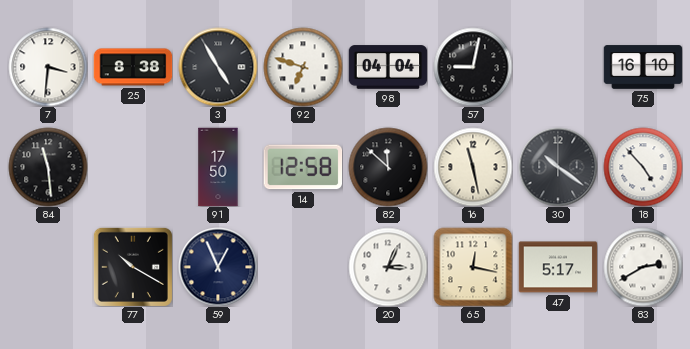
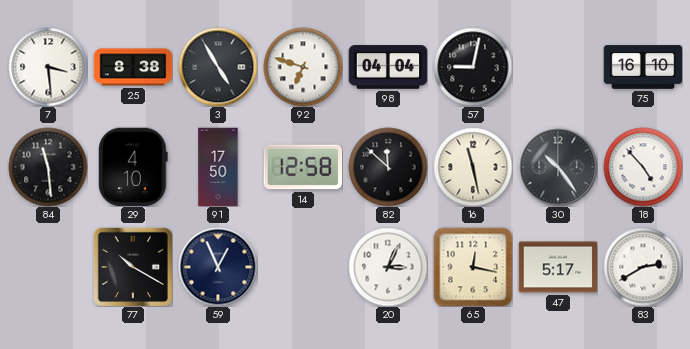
7: 3:31 -> 3:29
29: none -> 4:10
30: 10:21 -> 10:24
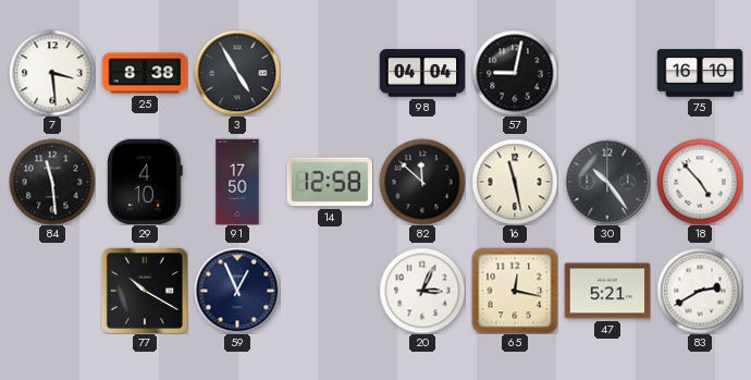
92: 6:48 -> none
47: 5:17 -> 5:21
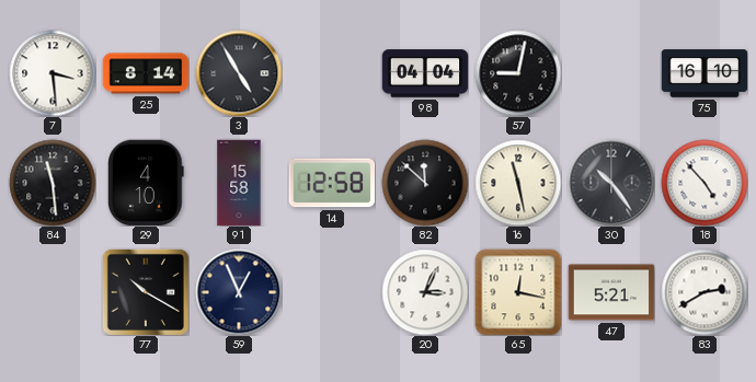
25: 8:38 -> 8:14
91: 17:50 -> 15:58
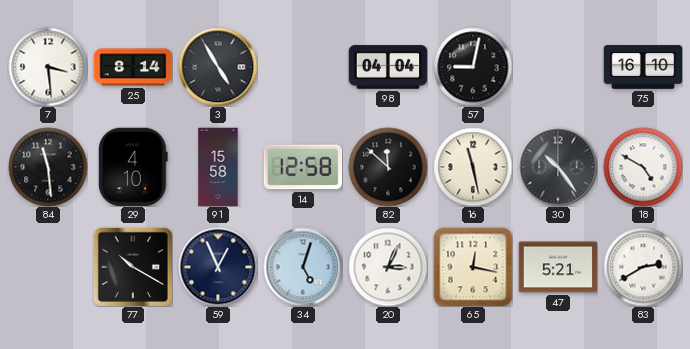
18: 4:53 -> 4:50
34: none -> 5:03
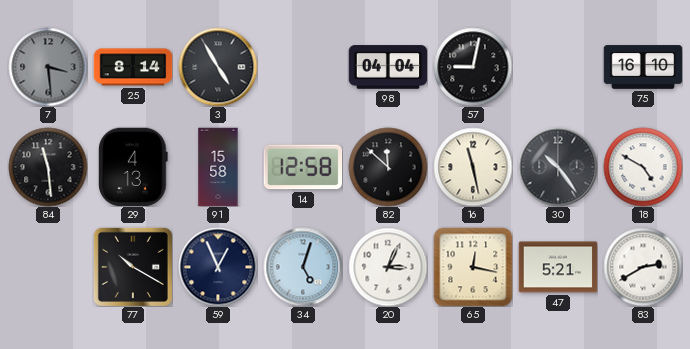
7 dial: white -> grey
29: 4:10 -> 4:13
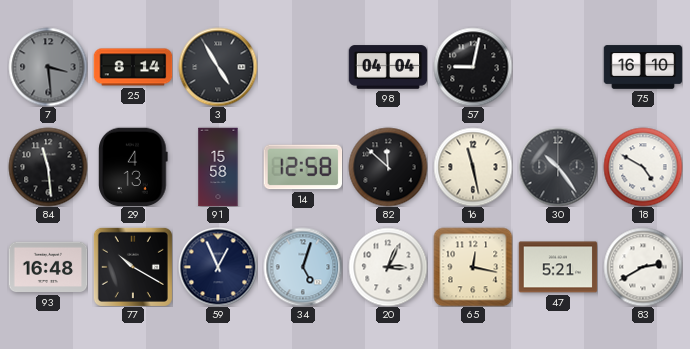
93: none -> 16:48
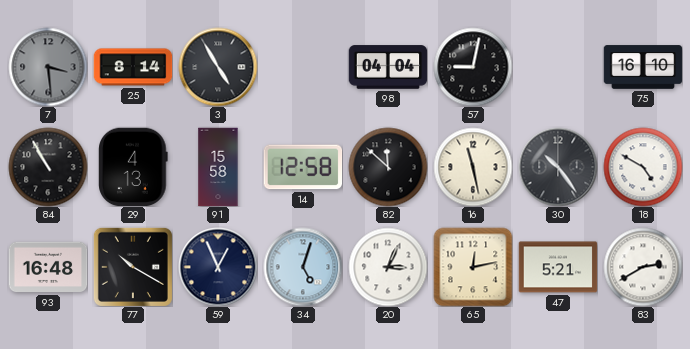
84: 11:29 -> 10:55
65: 12:17 -> 12:13
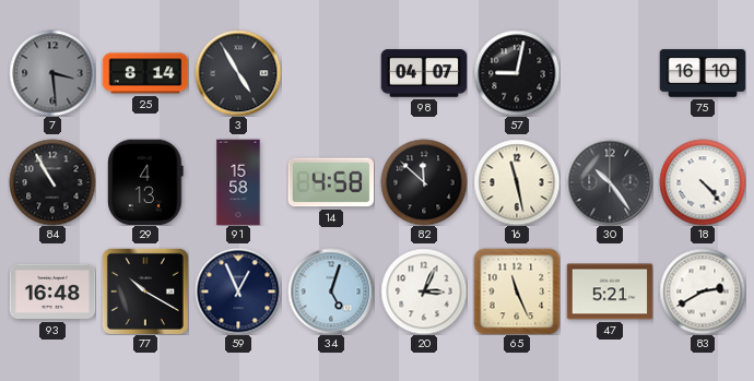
98: 04:04 -> 04:07
14: 12:58 -> 4:58
18: 4:50 -> 4:23
65: 12:13 -> 11:26
